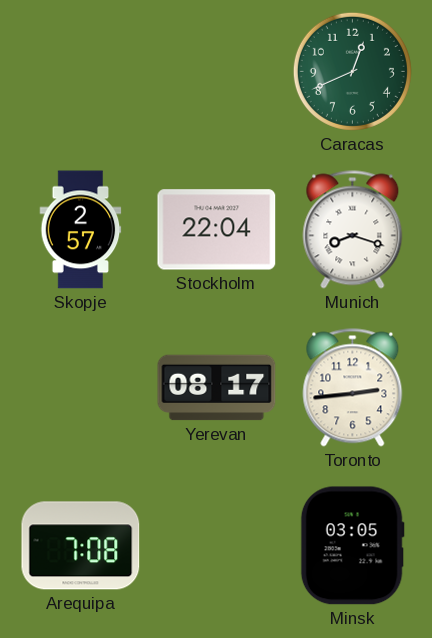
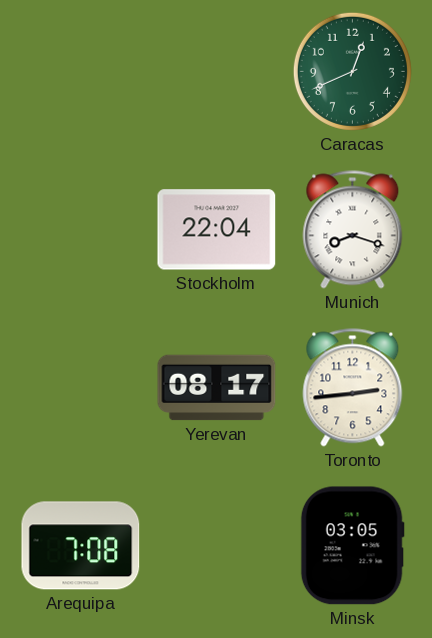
Skopje: 2:57 -> none
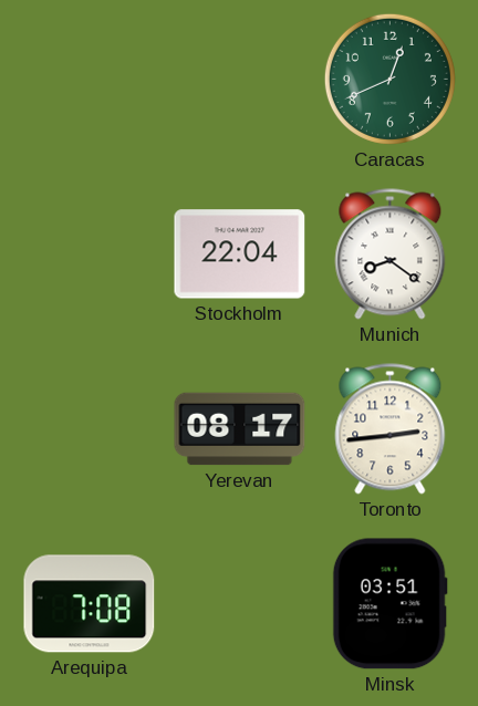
Munich: 8:18 -> 8:21
Minsk: 03:05 -> 03:51
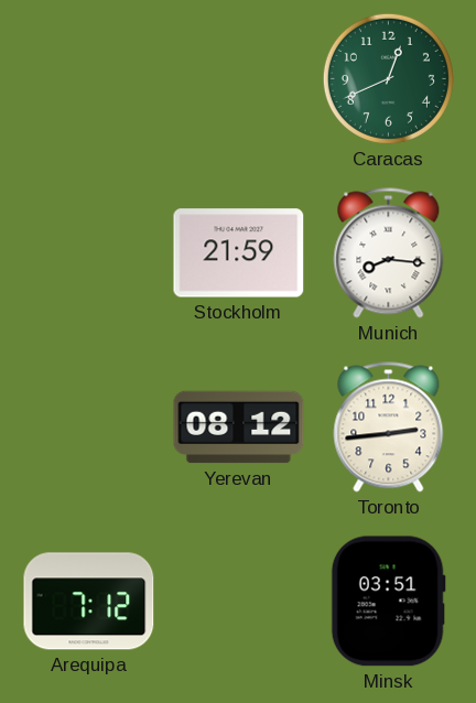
Stockholm: 22:04 -> 21:59
Munich: 8:21 -> 8:16
Yerevan: 08:17 -> 08:12
Arequipa: 7:08 -> 7:12
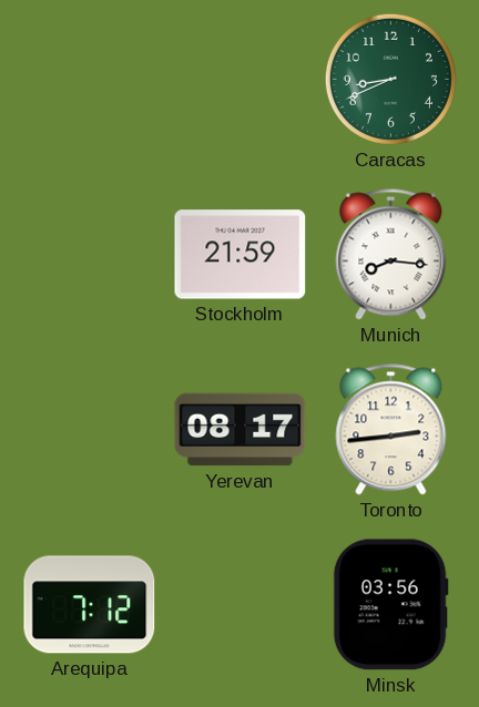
Caracas: 12:41 -> 8:41
Yerevan: 08:12 -> 08:17
Minsk: 03:51 -> 03:56
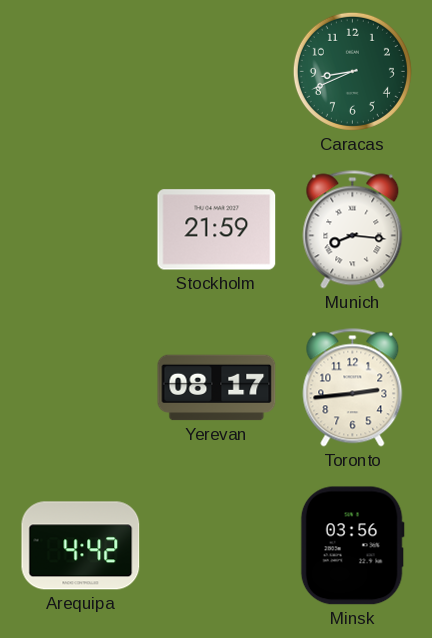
Arequipa: 7:12 -> 4:42
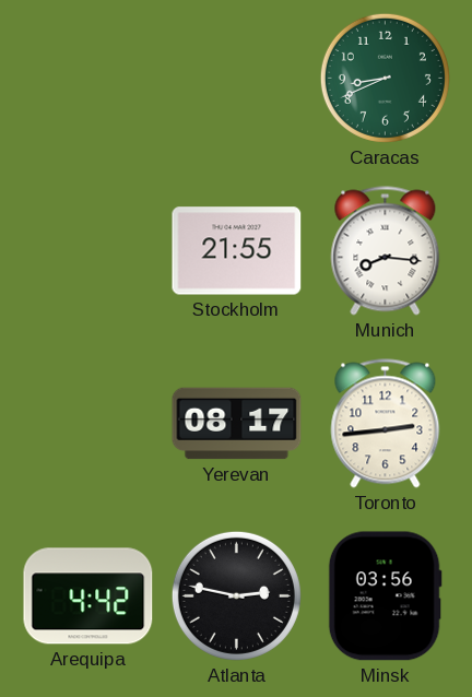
Stockholm: 21:59 -> 21:55
Atlanta: none -> 2:47
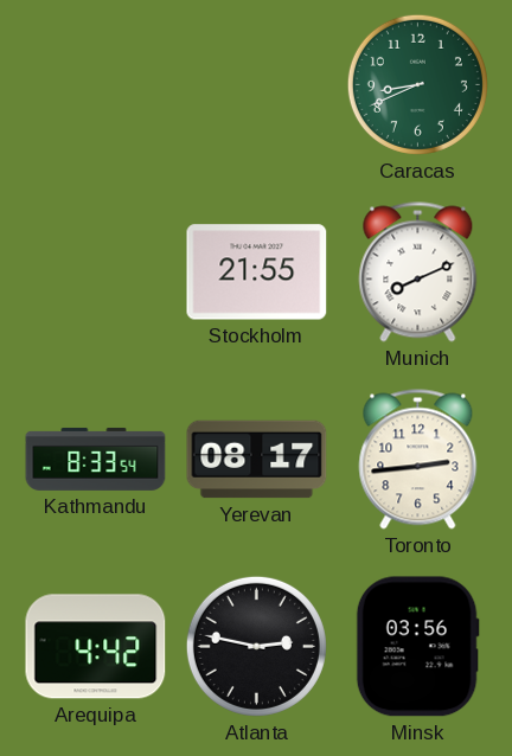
Munich: 8:16 -> 8:11
Kathmandu: none -> 8:33
